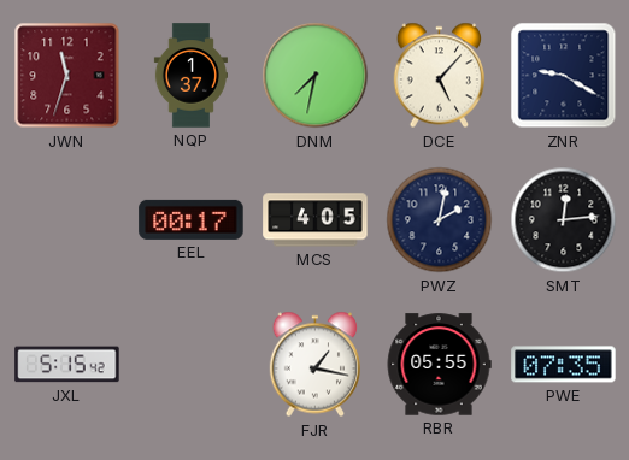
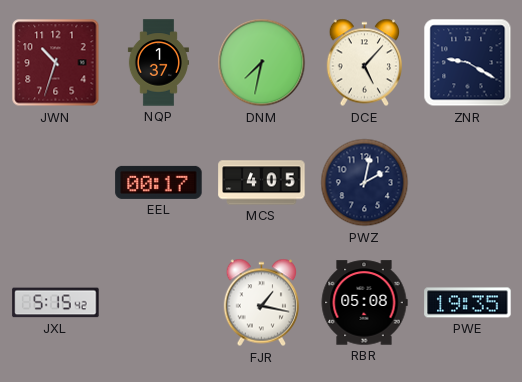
JWN: 11:33 -> 10:33
SMT: 12:14 -> none
RBR: 05:55 -> 05:08
PWE: 07:35 -> 19:35
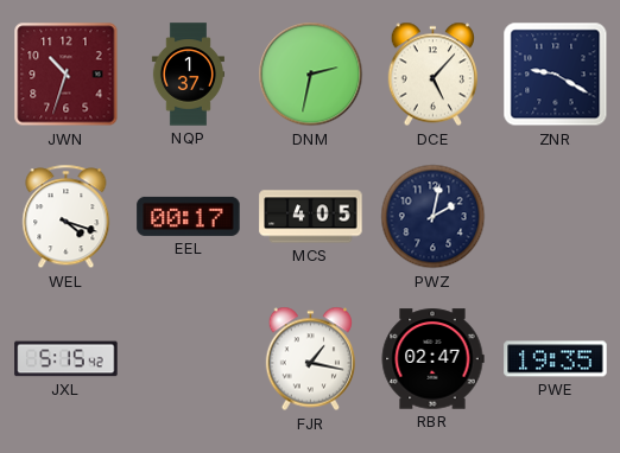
DNM: 7:32 -> 2:32
WEL: none -> 4:18
RBR: 05:08 -> 02:47
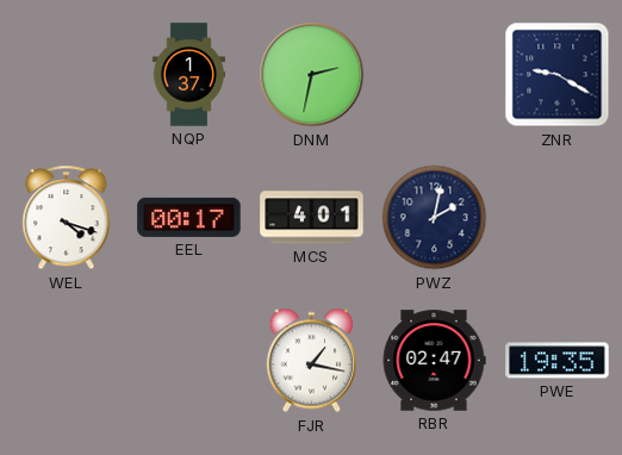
JWN: 10:33 -> none
DCE: 5:07 -> none
MCS: 4:05 -> 4:01
JXL: 5:15 -> none
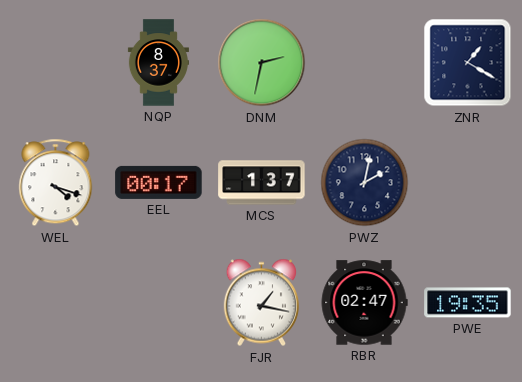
NQP: 1:37 -> 8:37
ZNR: 9:20 -> 1:20
MCS: 4:01 -> 1:37
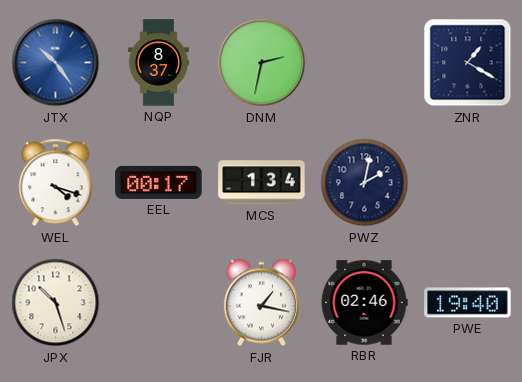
JTX: none -> 10:24
MCS: 1:37 -> 1:34
JPX: none -> 10:27
RBR: 02:47 -> 02:46
PWE: 19:35 -> 19:40
